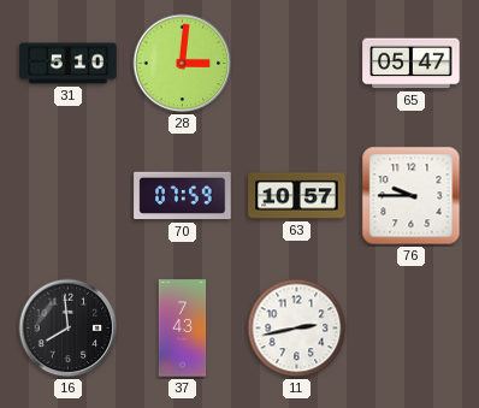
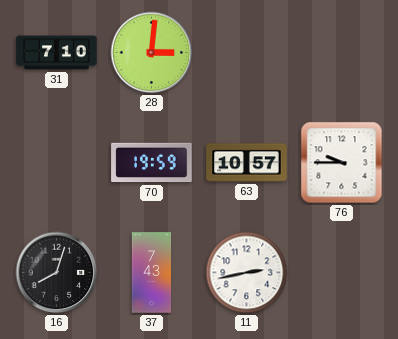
31: 5:10 -> 7:10
65: 05:47 -> none
70: 07:59 -> 19:59
16: 7:59 -> 8:03
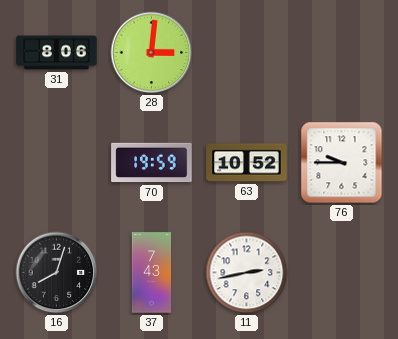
31: 7:10 -> 8:06
63: 10:57 -> 10:52
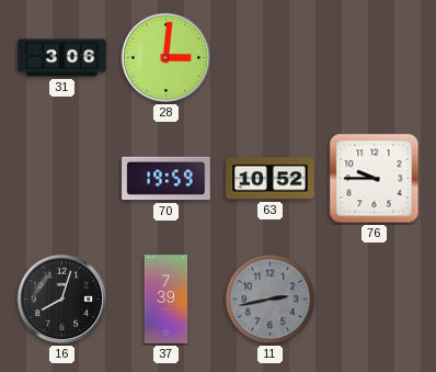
31: 8:06 -> 3:06
37: 7:43 -> 7:39
11 dial: white -> grey
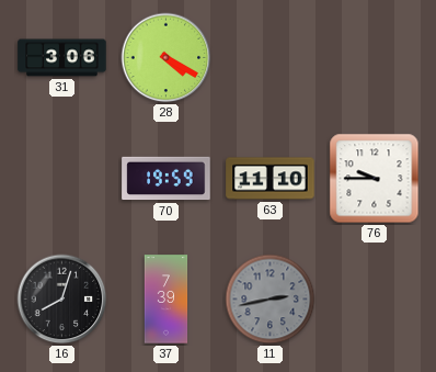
28: 3:01 -> 4:20
63: 10:52 -> 11:10
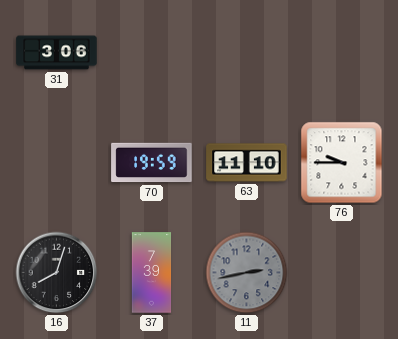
28: 4:20 -> none
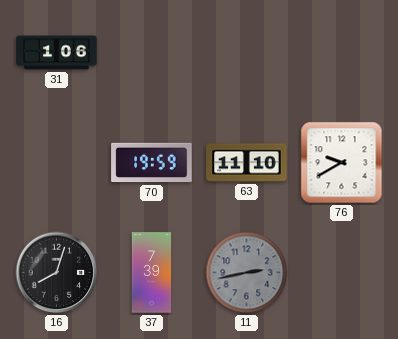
31: 3:06 -> 1:06
76: 9:45 -> 9:40
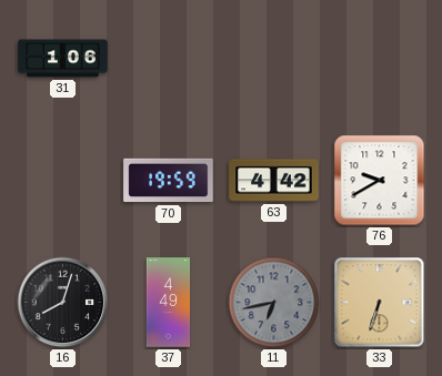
63: 11:10 -> 4:42
37: 7:39 -> 4:49
11: 2:43 -> 6:43
33: none -> 6:33
